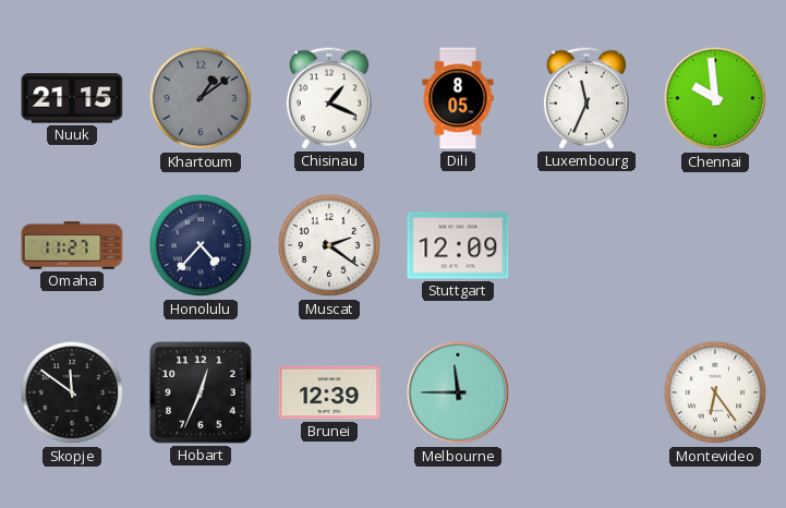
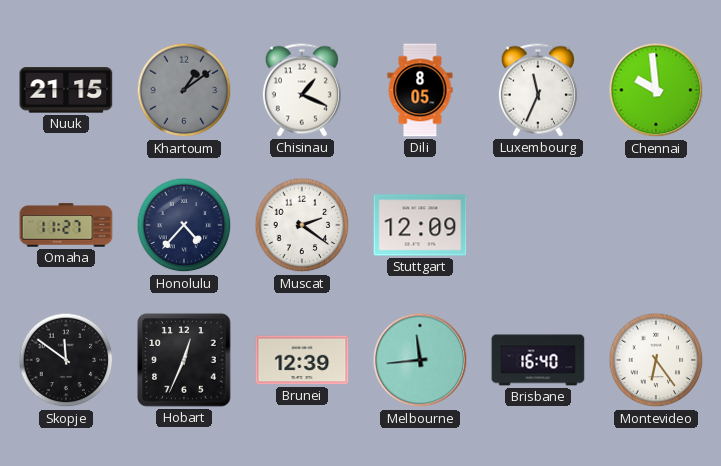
Melbourne: 11:45 -> 11:44
Brisbane: none -> 16:40
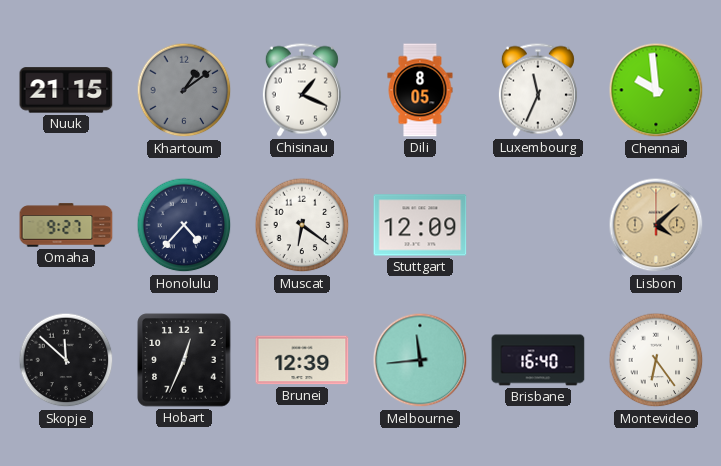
Omaha: 11:27 -> 9:27
Muscat: 2:21 -> 6:21
Lisbon: none -> 4:08
Skopje: 11:51 -> 11:52
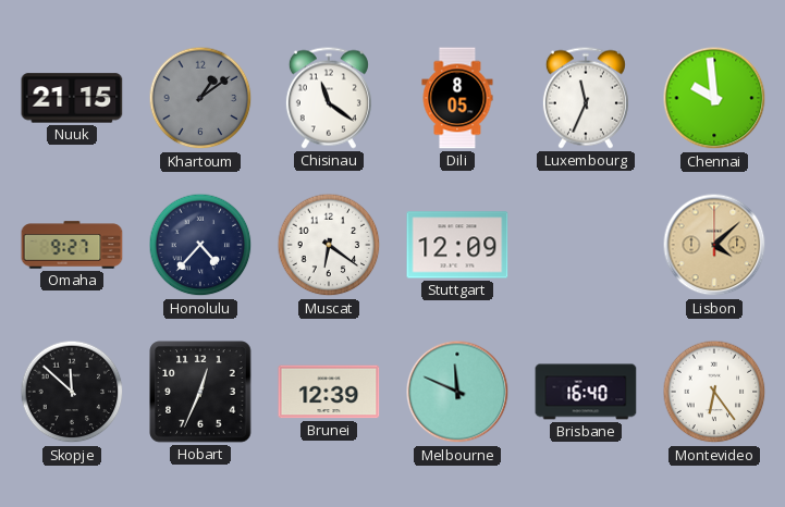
Chisinau: 1:19 -> 11:21
Melbourne: 11:44 -> 11:49
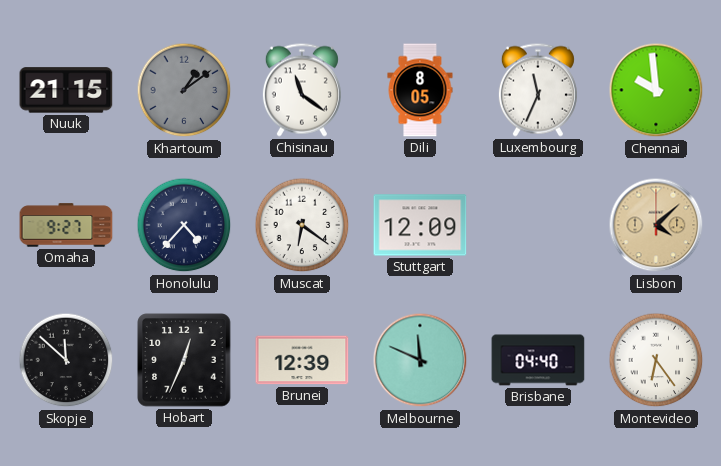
Brisbane: 16:40 -> 04:40
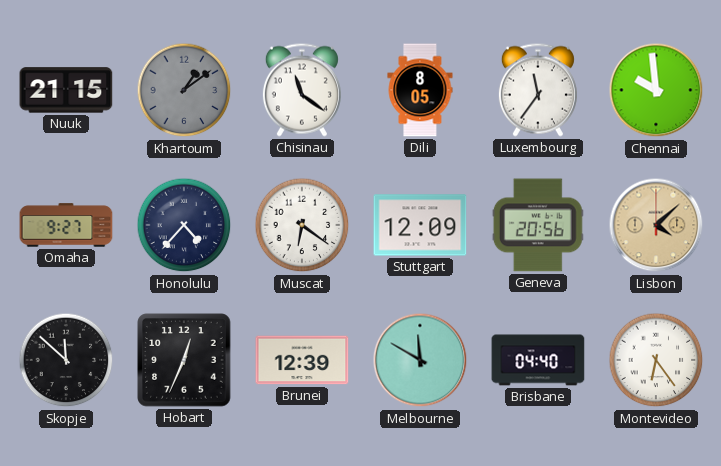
Luxembourg: 11:34 -> 11:36
Geneva: none -> 20:56
Melbourne: 11:49 -> 11:50
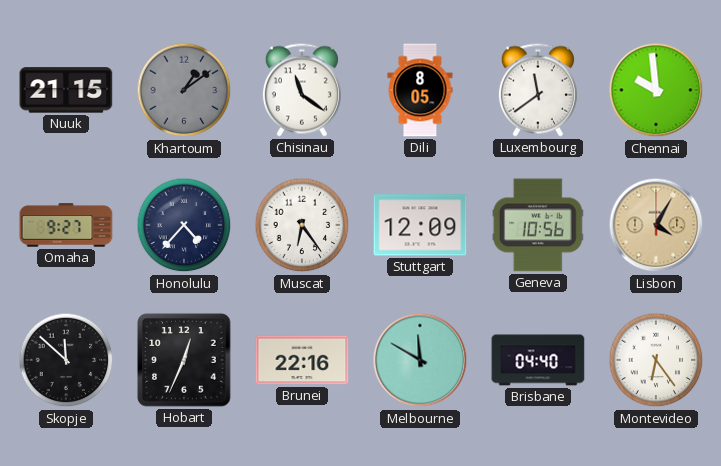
Luxembourg: 11:36 -> 11:39
Muscat: 6:21 -> 6:24
Geneva: 20:56 -> 10:56
Lisbon: 4:08 -> 4:05
Brunei: 12:39 -> 22:16
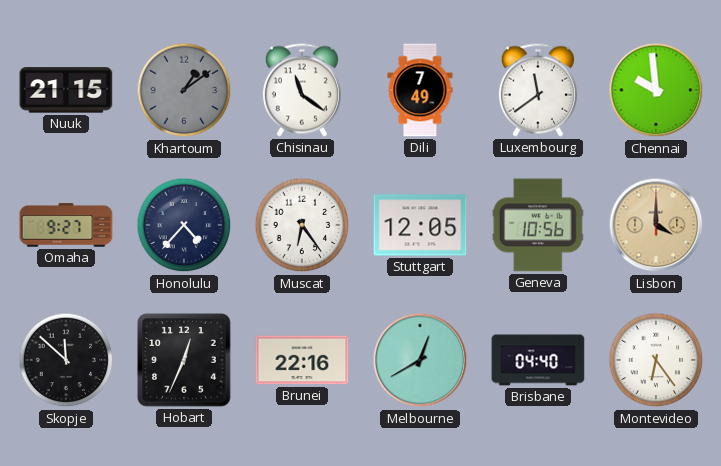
Dili: 8:05 -> 7:49
Stuttgart: 12:09 -> 12:05
Lisbon: 4:05 -> 4:00
Melbourne: 11:50 -> 12:40
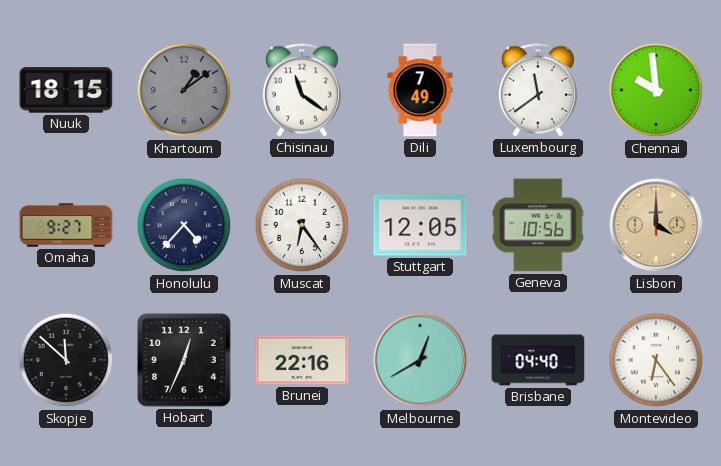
Nuuk: 21:15 -> 18:15
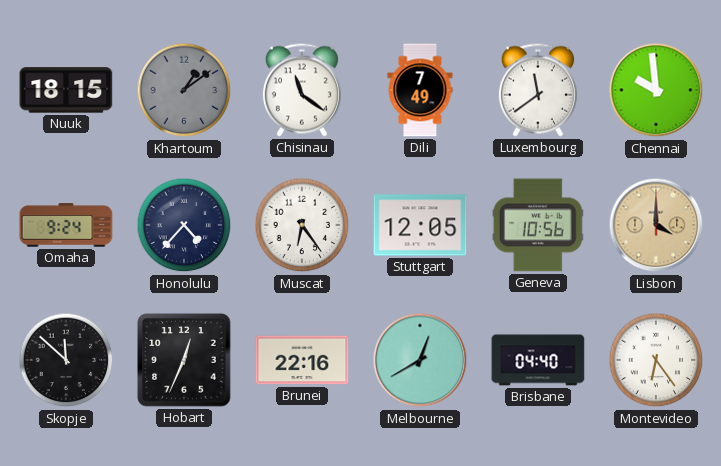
Omaha: 9:27 -> 9:24
